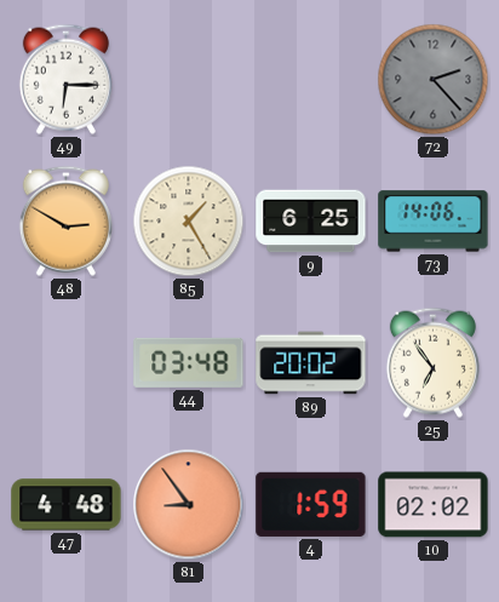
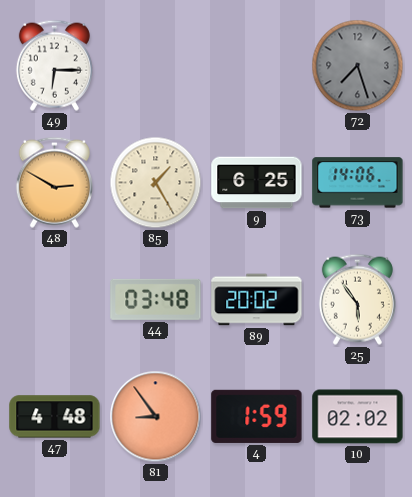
72: 2:23 -> 7:27
25: 6:54 -> 5:54
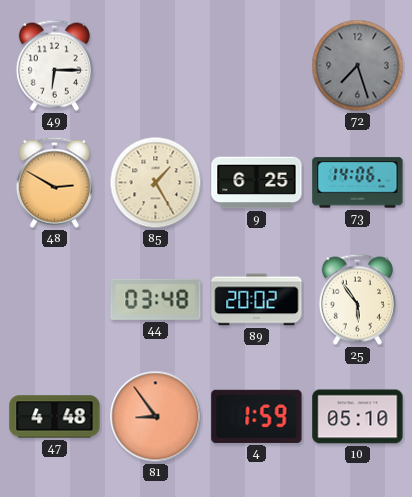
10: 02:02 -> 05:10
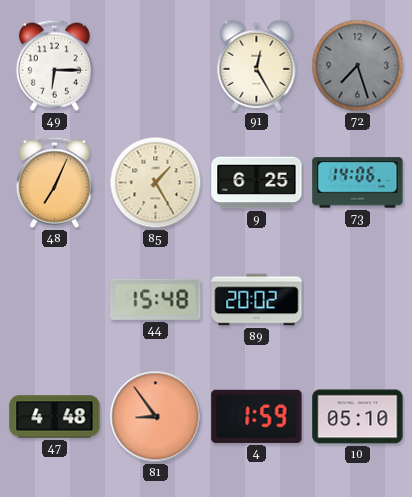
91: none -> 12:25
48: 2:50 -> 7:04
44: 03:48 -> 15:48
25: 5:54 -> none
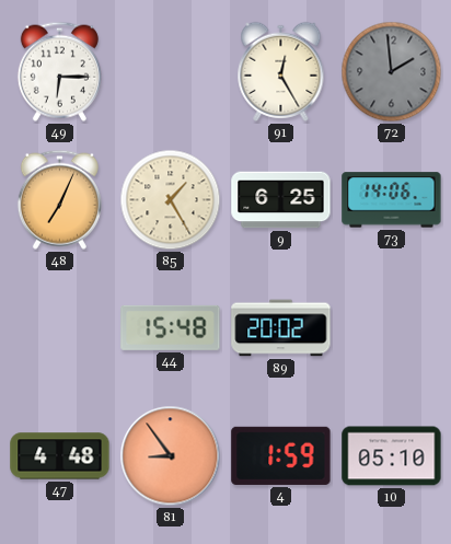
72: 7:27 -> 1:59
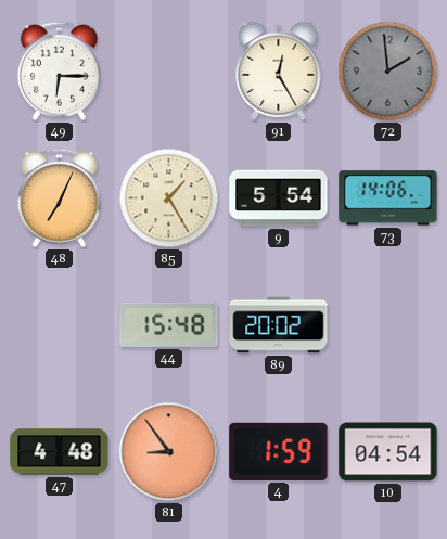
9: 6:25 -> 5:54
10: 05:10 -> 04:54
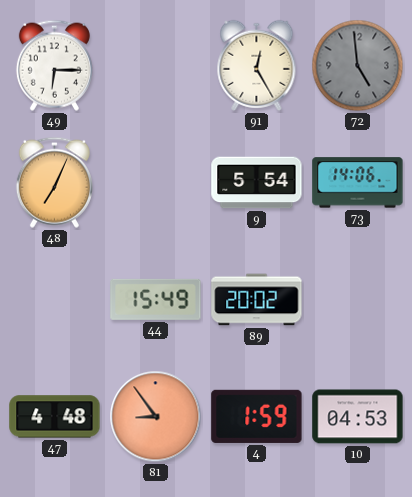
72: 1:59 -> 4:59
85: 1:25 -> none
44: 15:48 -> 15:49
10: 04:54 -> 04:53
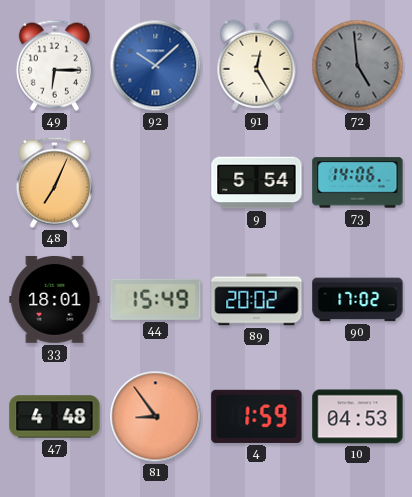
92: none -> 10:08
33: none -> 18:01
90: none -> 17:02
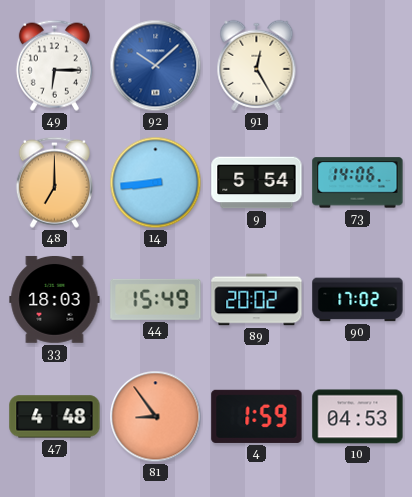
72: 4:59 -> none
48: 7:04 -> 7:00
14: none -> 8:44
33: 18:01 -> 18:03
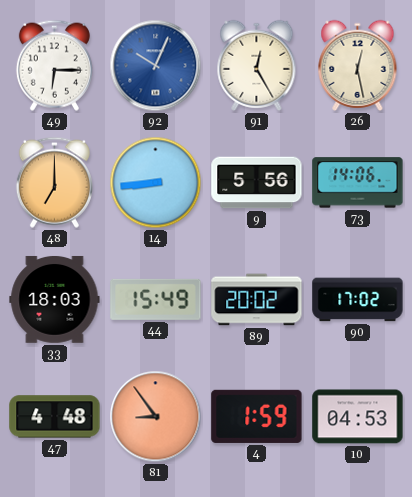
92: 10:08 -> 10:04
26: none -> 12:28
9: 5:54 -> 5:56
